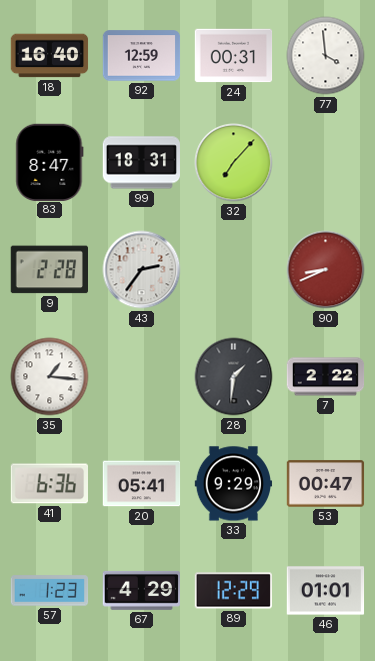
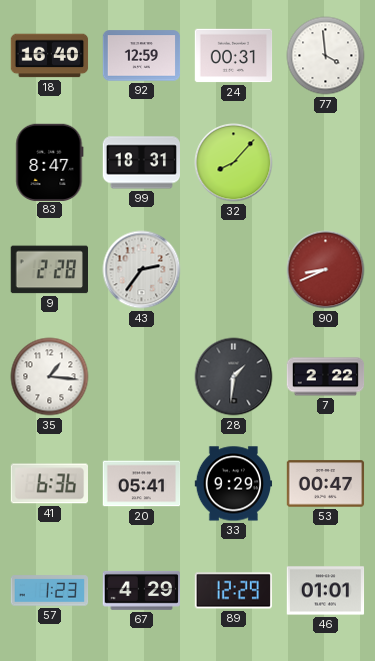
32: 7:07 -> 8:07
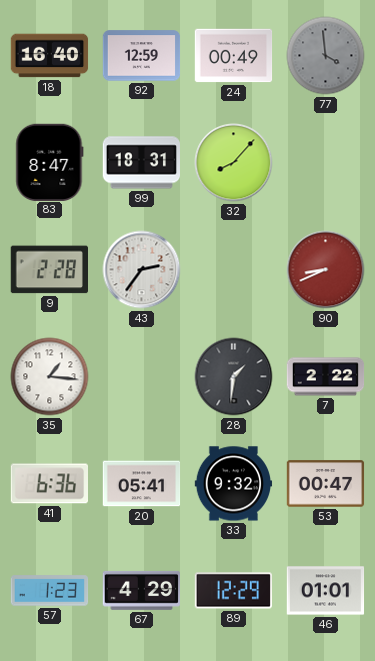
24: 00:31 -> 00:49
77 dial: white -> grey
33: 9:29 -> 9:32
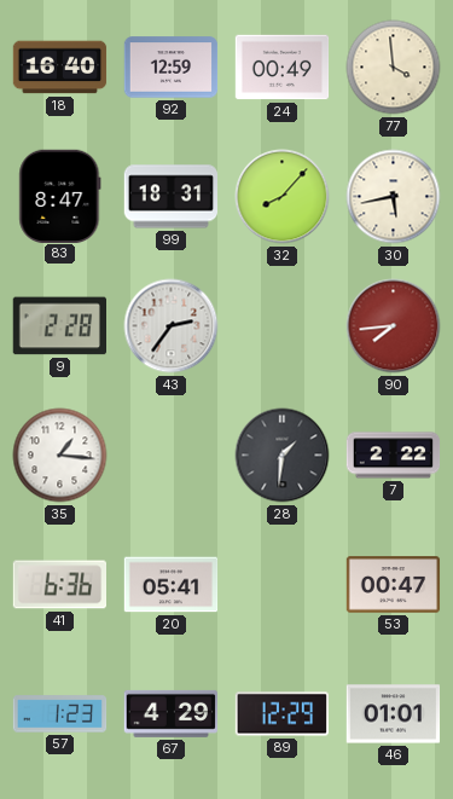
77 dial: grey -> cream
30: none -> 5:43
90: 8:41 -> 7:44
33: 9:32 -> none
